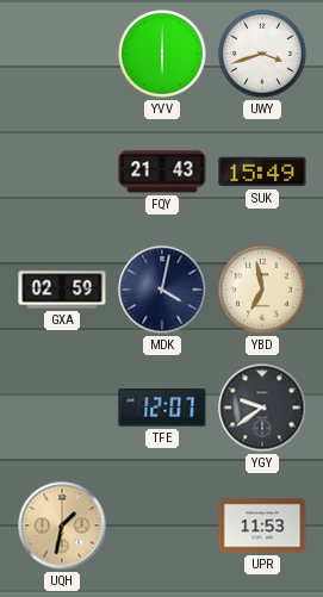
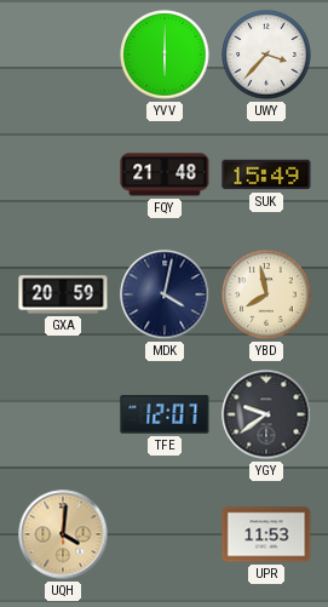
UWY: 3:42 -> 3:37
FQY: 21:43 -> 21:48
GXA: 02:59 -> 20:59
YBD: 6:58 -> 7:58
UQH: 1:32 -> 4:01
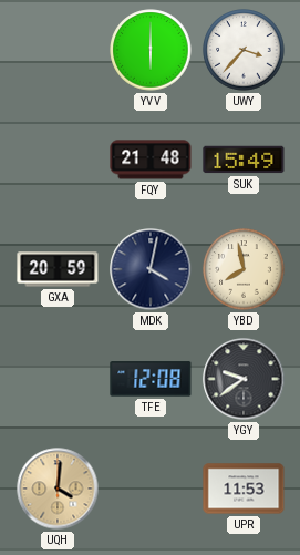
TFE: 12:07 -> 12:08
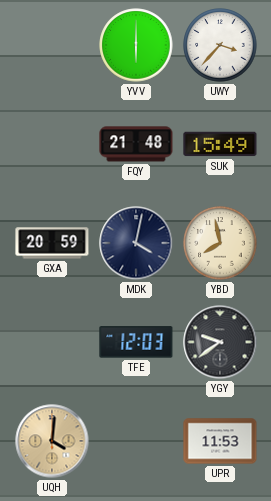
TFE: 12:08 -> 12:03
